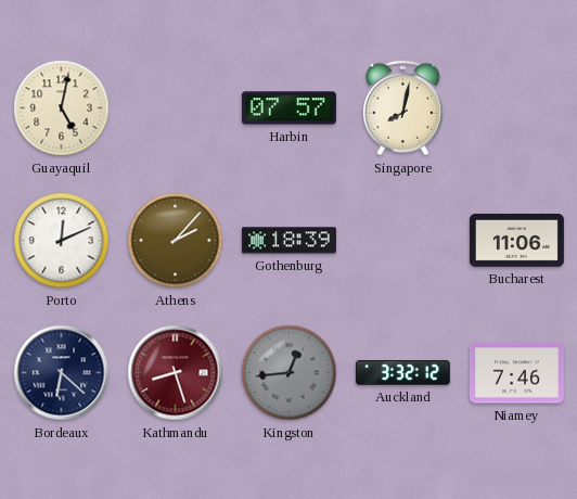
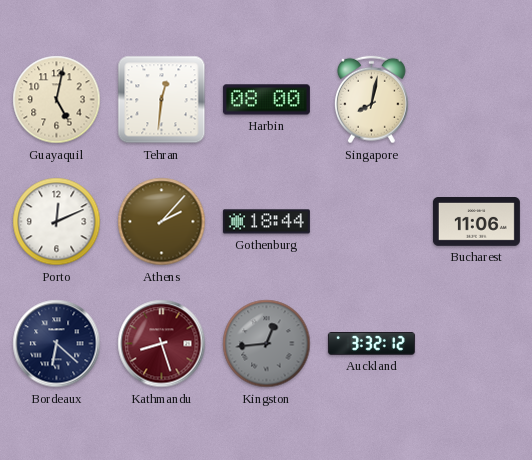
Tehran: none -> 12:31
Harbin: 07:57 -> 08:00
Gothenburg: 18:39 -> 18:44
Niamey: 7:46 -> none
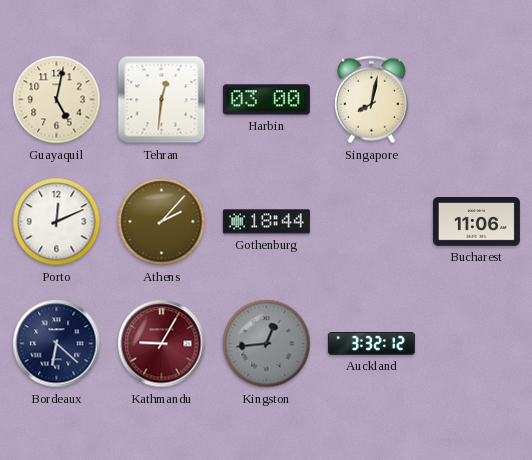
Harbin: 08:00 -> 03:00
Kathmandu: 8:27 -> 9:05
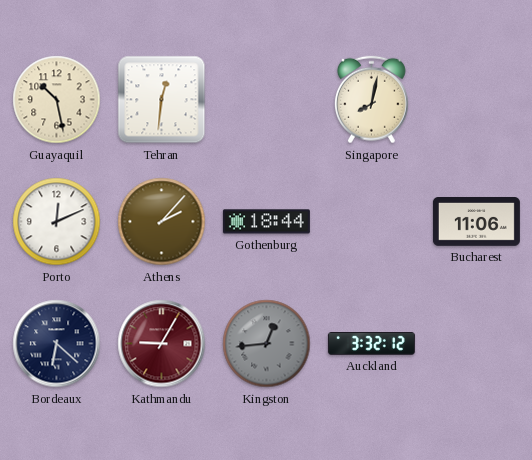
Guayaquil: 5:02 -> 10:28
Harbin: 03:00 -> none
